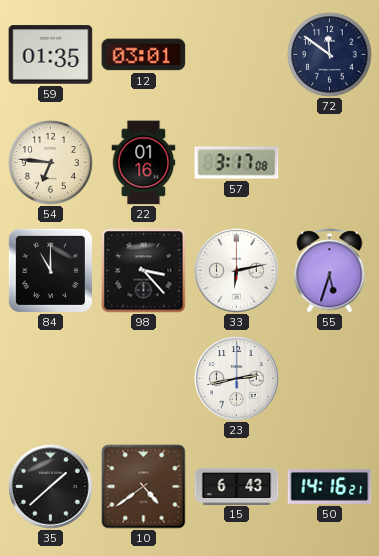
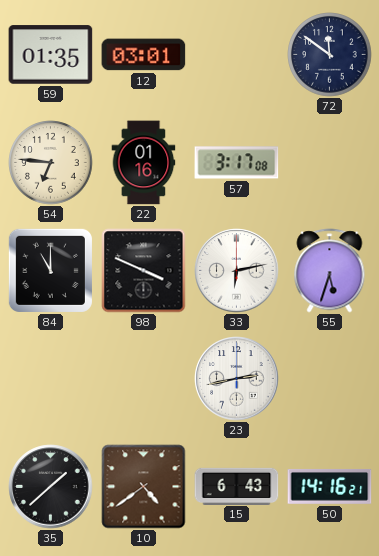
98: 3:23 -> 3:49
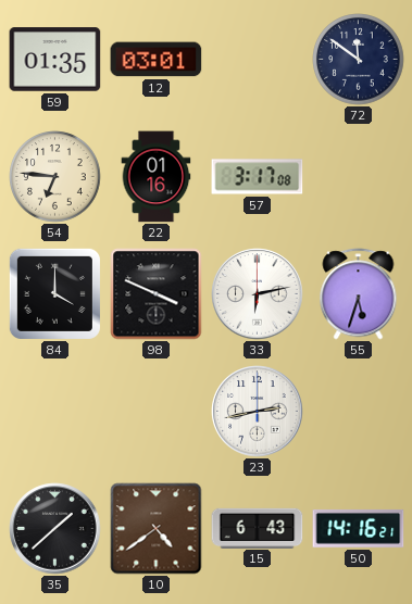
84: 11:00 -> 4:00
